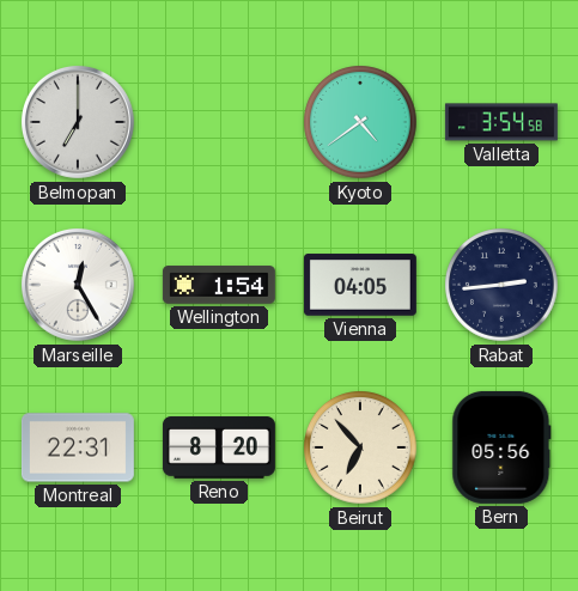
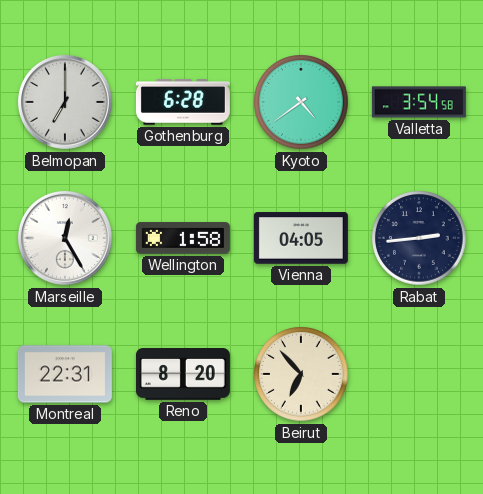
Gothenburg: none -> 6:28
Wellington: 1:54 -> 1:58
Bern: 05:56 -> none
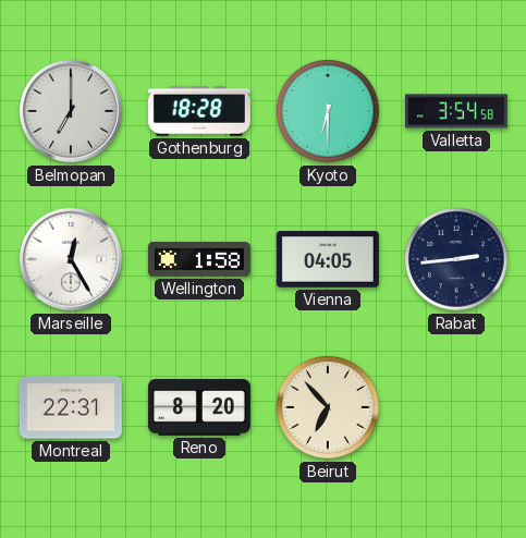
Gothenburg: 6:28 -> 18:28
Kyoto: 4:39 -> 6:30
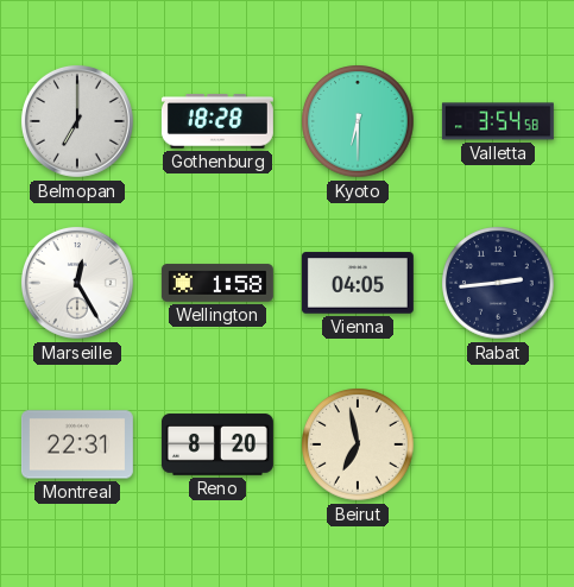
Beirut: 6:53 -> 6:58
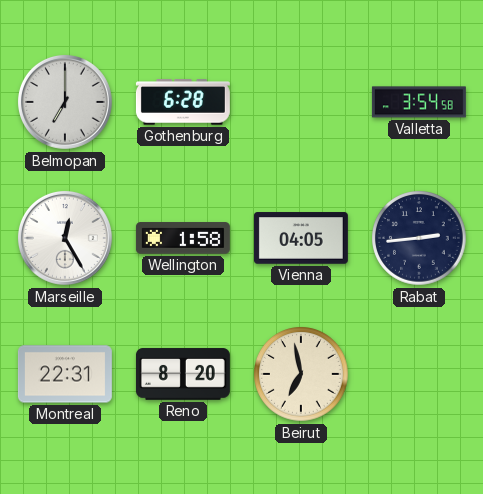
Gothenburg: 18:28 -> 6:28
Kyoto: 6:30 -> none
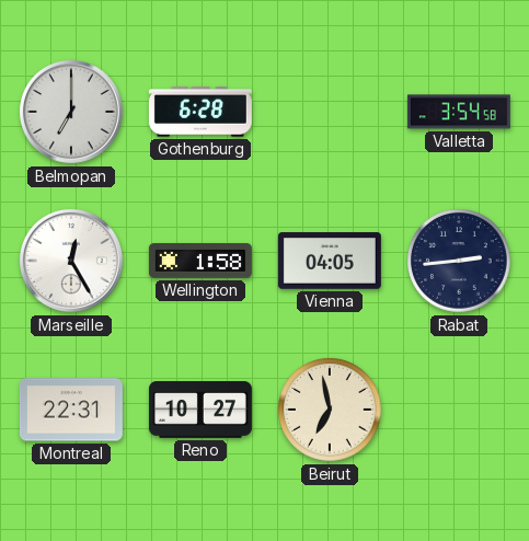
Reno: 8:20 -> 10:27
